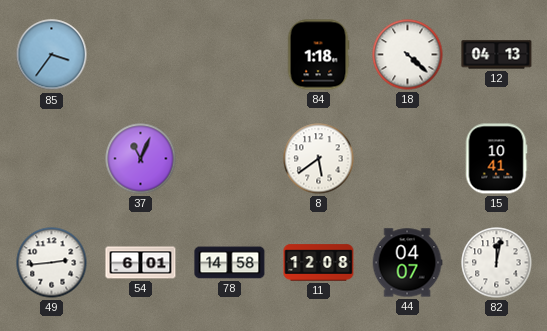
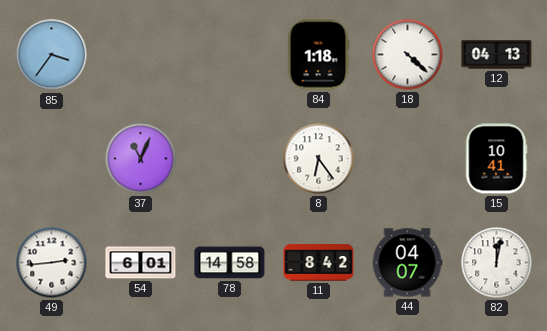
8: 5:39 -> 6:24
11: 12:08 -> 8:42
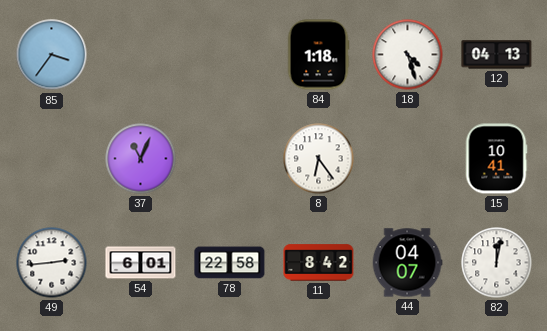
18: 4:22 -> 4:27
78: 14:58 -> 22:58
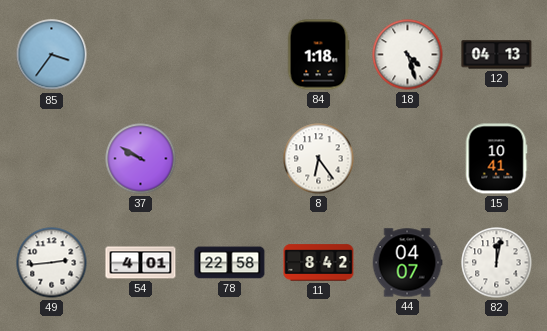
37: 11:04 -> 9:50
54: 6:01 -> 4:01
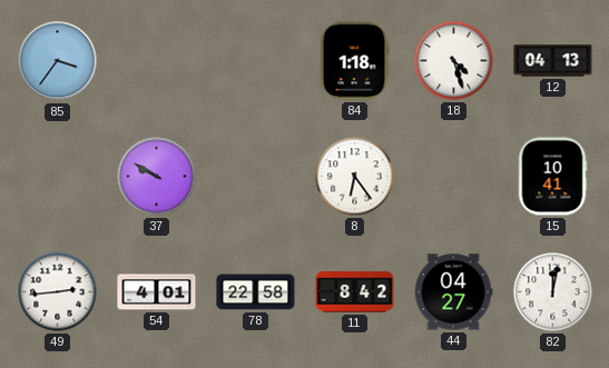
44: 04:07 -> 04:27
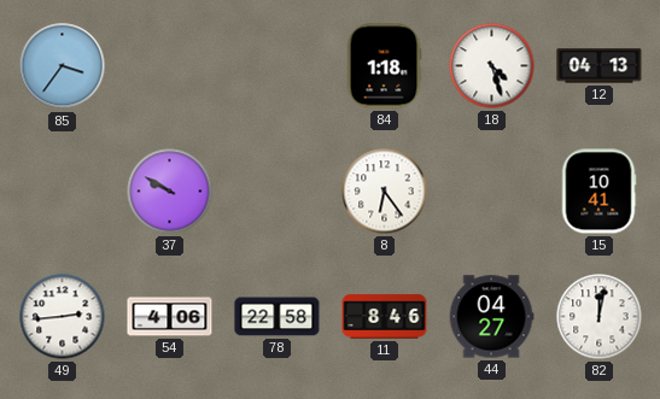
54: 4:01 -> 4:06
11: 8:42 -> 8:46
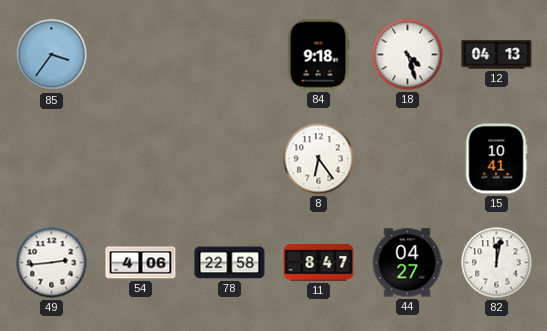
84: 1:18 -> 9:18
37: 9:50 -> none
11: 8:46 -> 8:47
